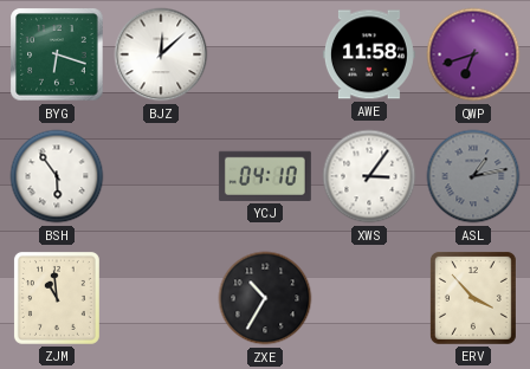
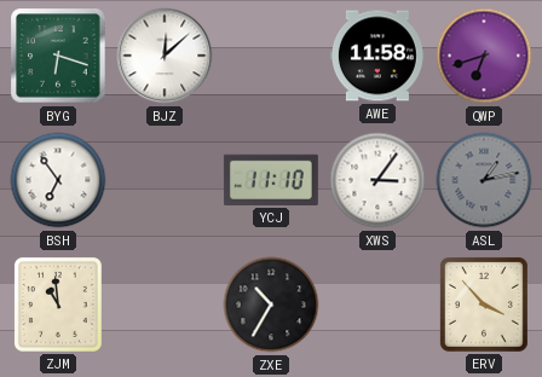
BSH: 5:54 -> 6:54
YCJ: 04:10 -> 11:10
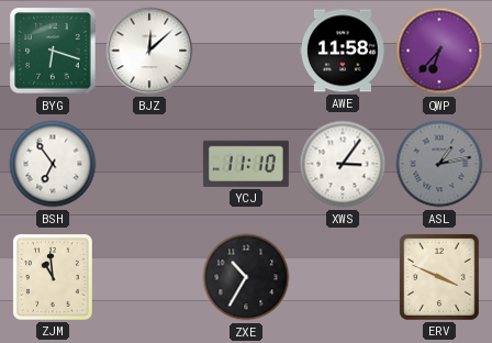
QWP: 6:42 -> 6:37
ERV: 3:53 -> 3:49
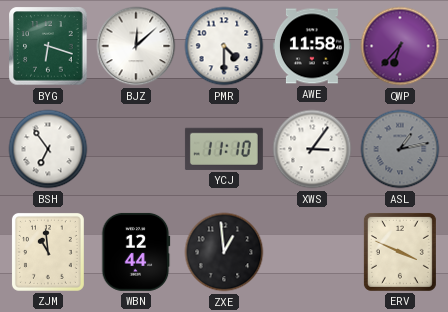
PMR: none -> 4:30
WBN: none -> 12:44
ZXE: 10:35 -> 12:59
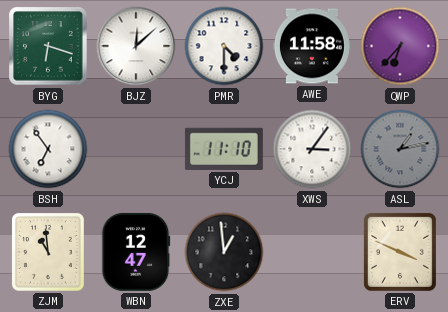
WBN: 12:44 -> 12:47
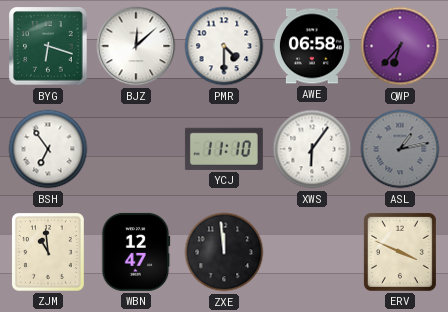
AWE: 11:58 -> 06:58
XWS: 3:06 -> 6:06
ZXE: 12:59 -> 11:59
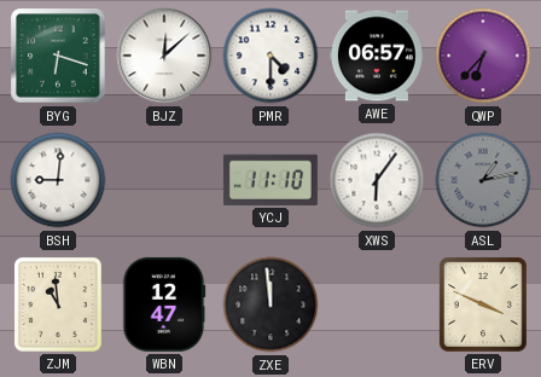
AWE: 06:58 -> 06:57
BSH: 6:54 -> 9:01
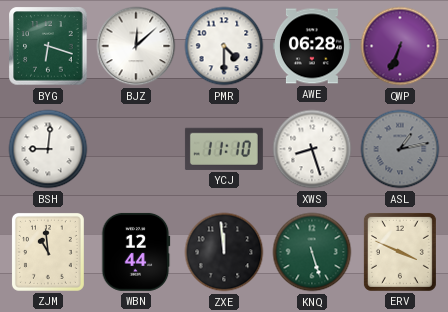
AWE: 06:57 -> 06:28
QWP: 6:37 -> 6:34
XWS: 6:06 -> 8:27
WBN: 12:47 -> 12:44
KNQ: none -> 5:27
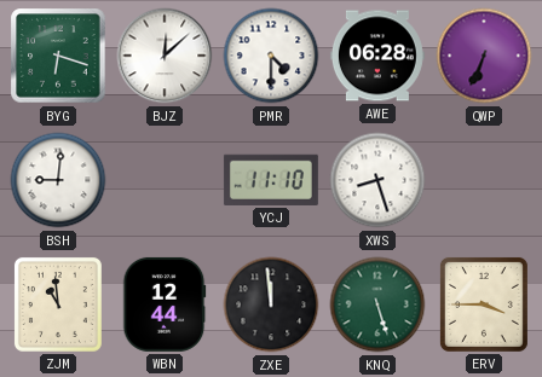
ASL: 1:13 -> none
ERV: 3:49 -> 3:45
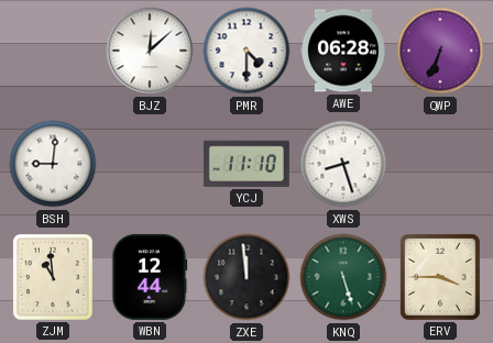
BYG: 6:18 -> none
